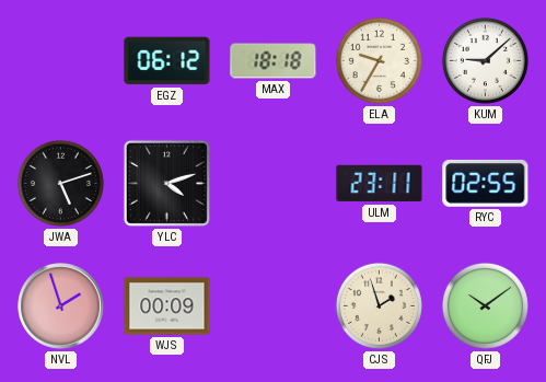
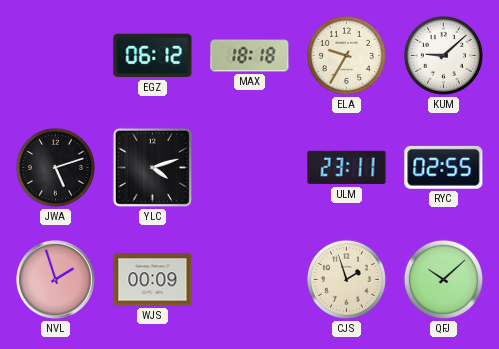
QFJ: 10:09 -> 10:08
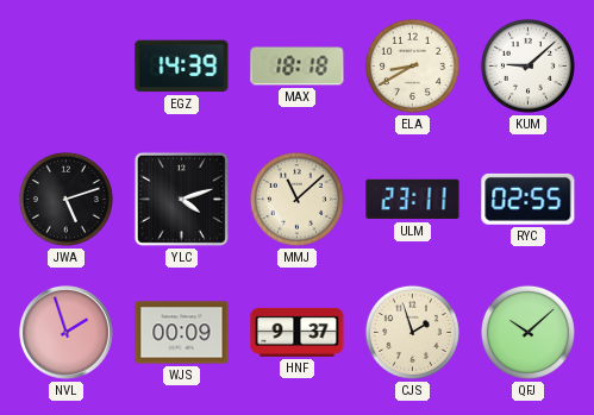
EGZ: 06:12 -> 14:39
ELA: 9:35 -> 8:40
MMJ: none -> 11:08
HNF: none -> 9:37
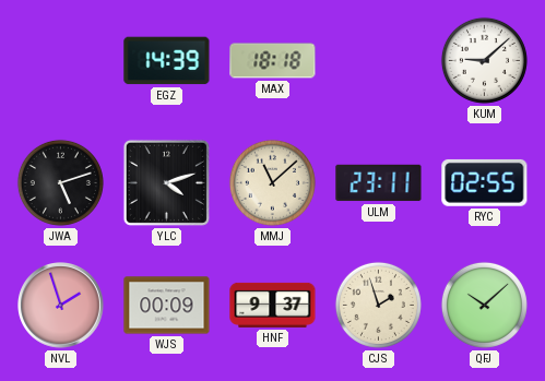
ELA: 8:40 -> none
